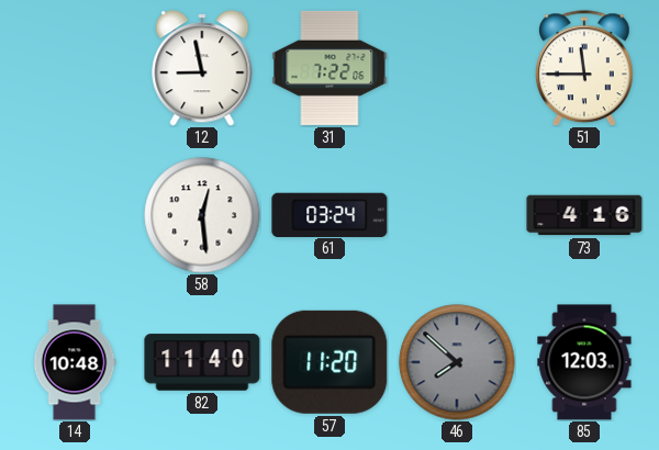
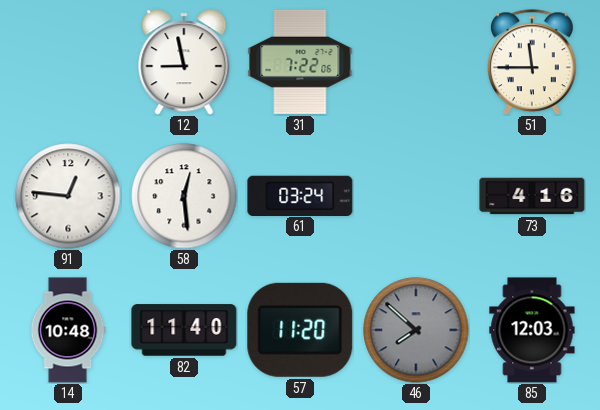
91: none -> 12:46
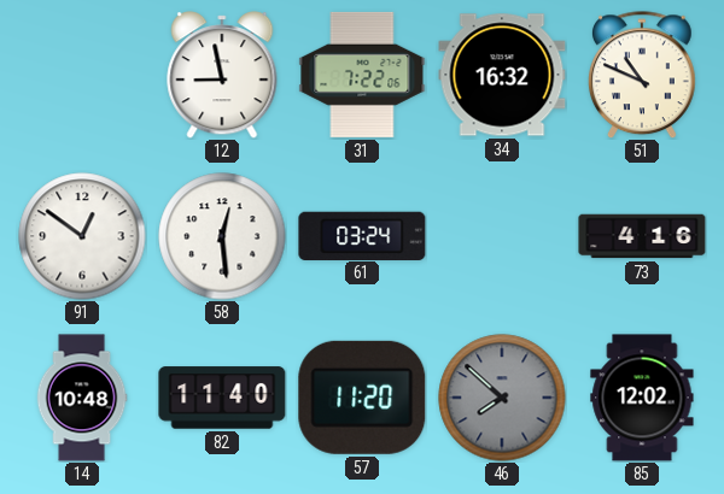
34: none -> 16:32
51: 11:45 -> 10:49
91: 12:46 -> 12:51
85: 12:03 -> 12:02
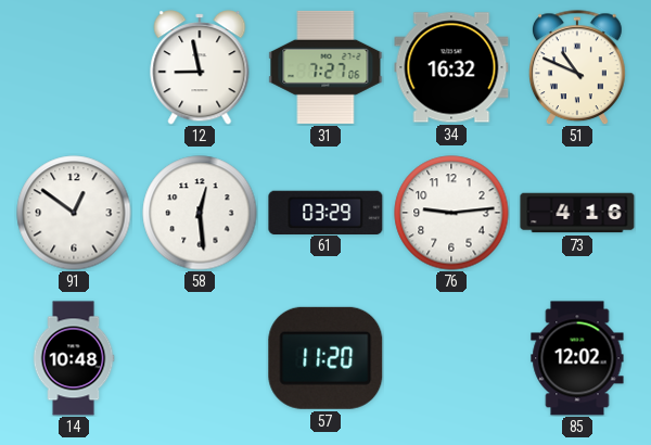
31: 7:22 -> 7:27
61: 03:24 -> 03:29
76: none -> 9:14
82: 11:40 -> none
46: 7:52 -> none
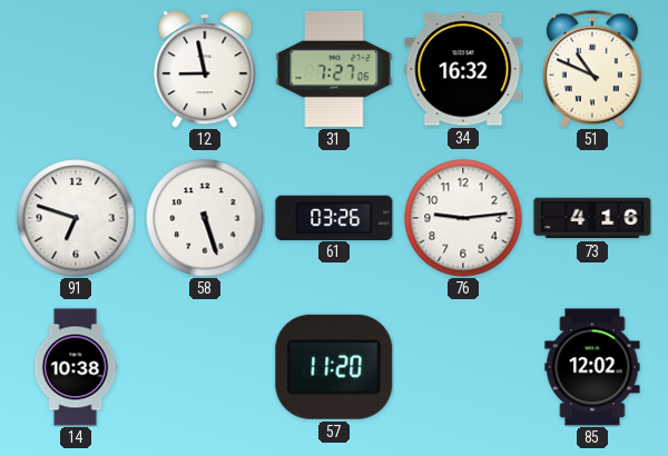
91: 12:51 -> 6:48
58: 12:29 -> 5:27
61: 03:29 -> 03:26
14: 10:48 -> 10:38
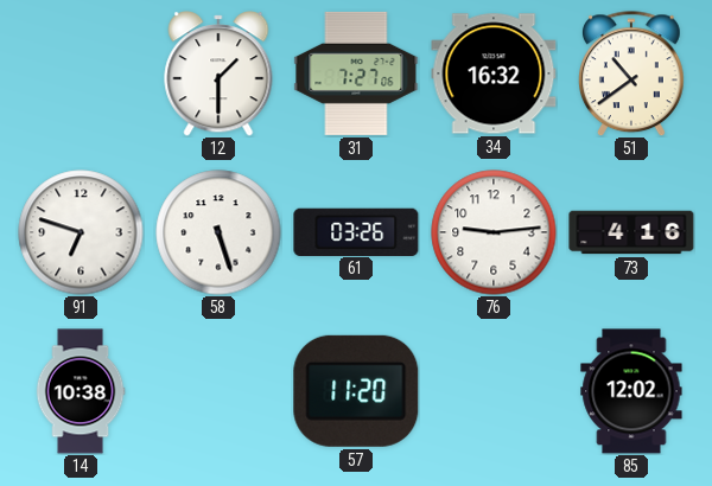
12: 8:58 -> 1:30
51: 10:49 -> 10:39
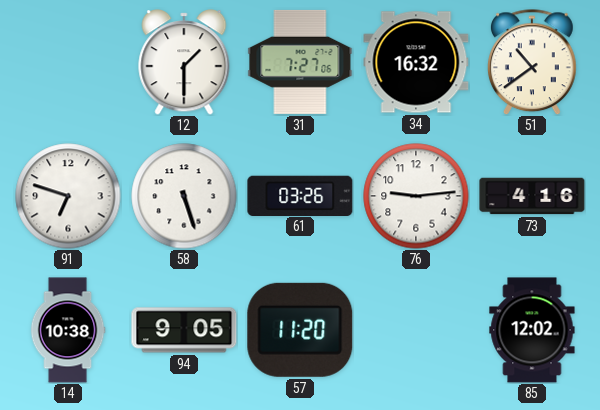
94: none -> 9:05
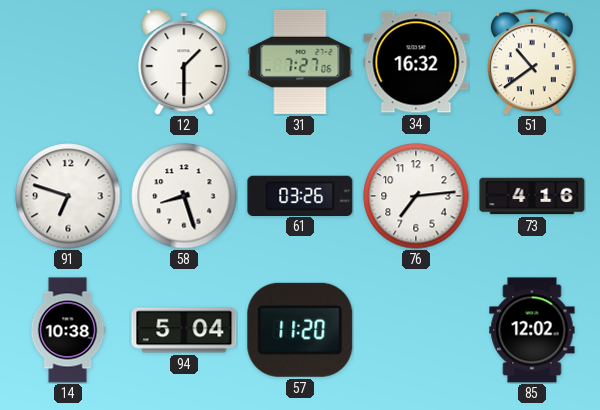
58: 5:27 -> 8:27
76: 9:14 -> 7:14
94: 9:05 -> 5:04
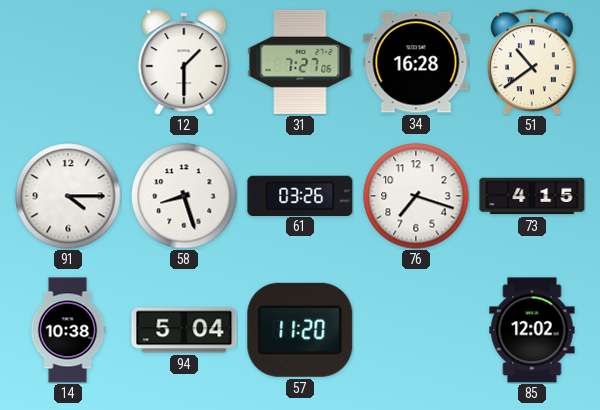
34: 16:32 -> 16:28
91: 6:48 -> 4:15
76: 7:14 -> 7:18
73: 4:16 -> 4:15
